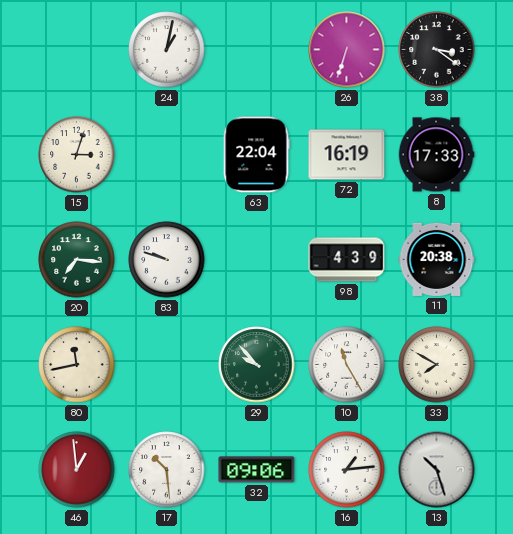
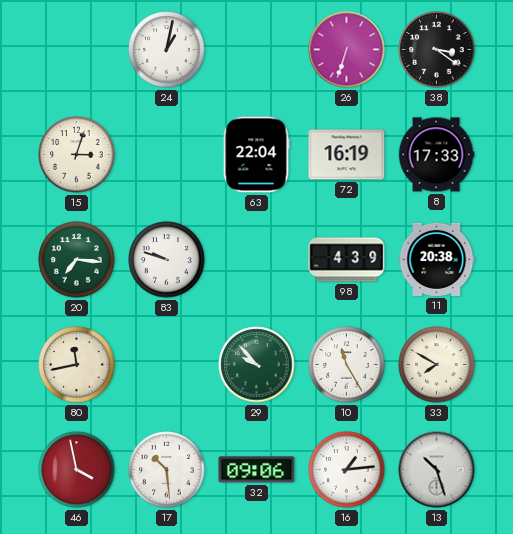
46: 12:59 -> 3:58
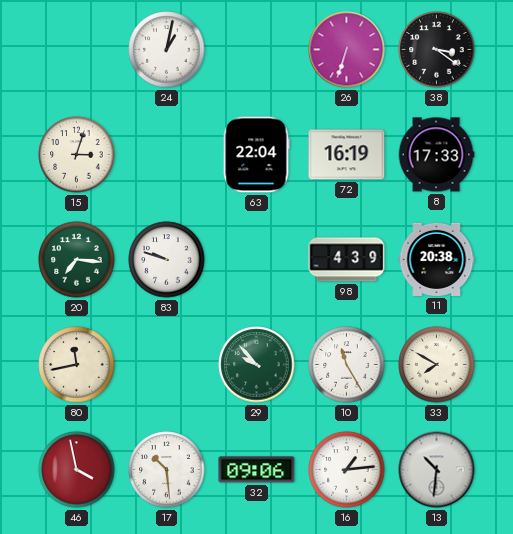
13: 10:27 -> 10:31
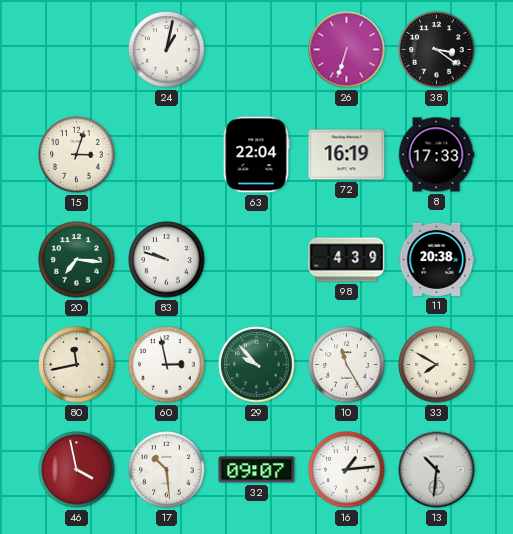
60: none -> 2:58
32: 09:06 -> 09:07
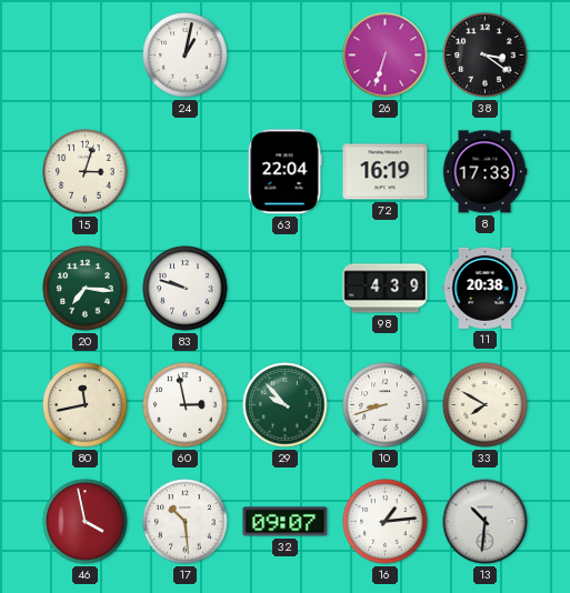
10: 11:25 -> 8:42
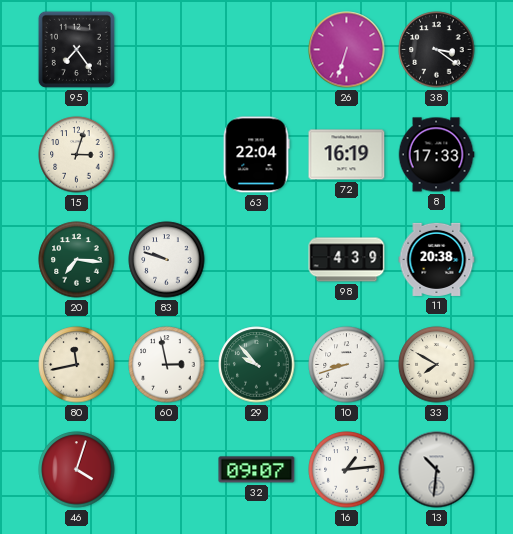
95: none -> 7:24
24: 1:02 -> none
46: 3:58 -> 4:03
17: 10:29 -> none
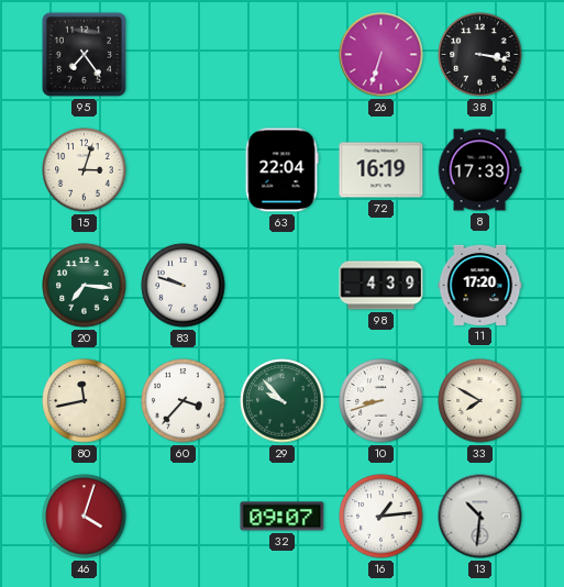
38: 3:21 -> 3:17
11: 20:38 -> 17:20
60: 2:58 -> 3:37
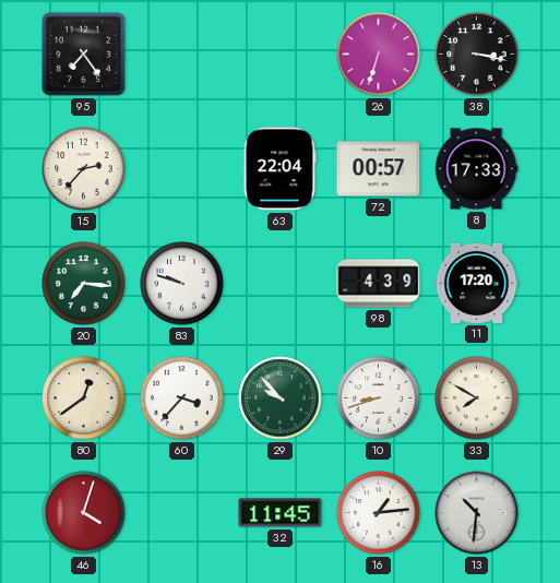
15: 3:03 -> 2:37
72: 16:19 -> 00:57
80: 11:43 -> 12:39
32: 09:07 -> 11:45
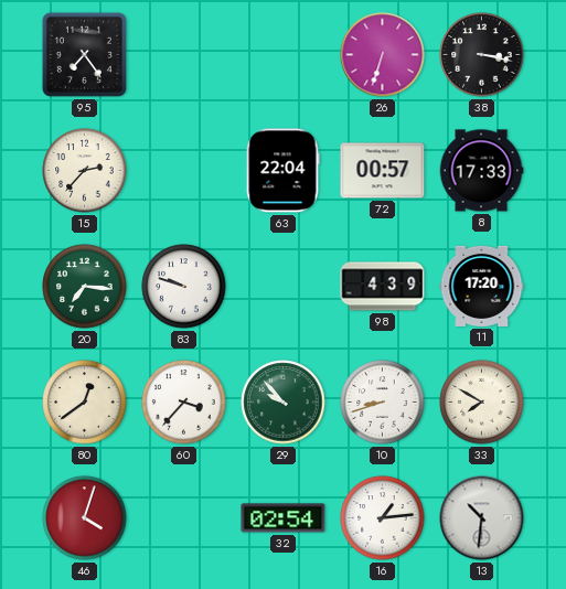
32: 11:45 -> 02:54
